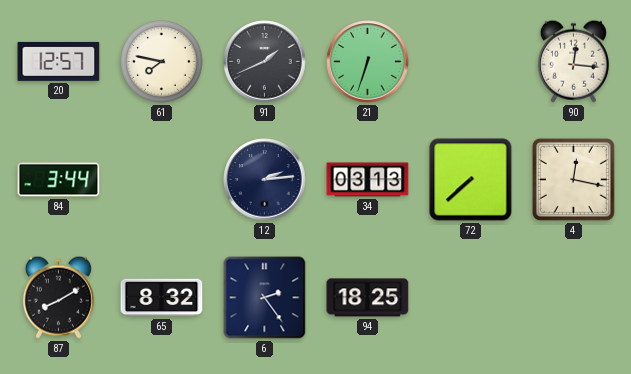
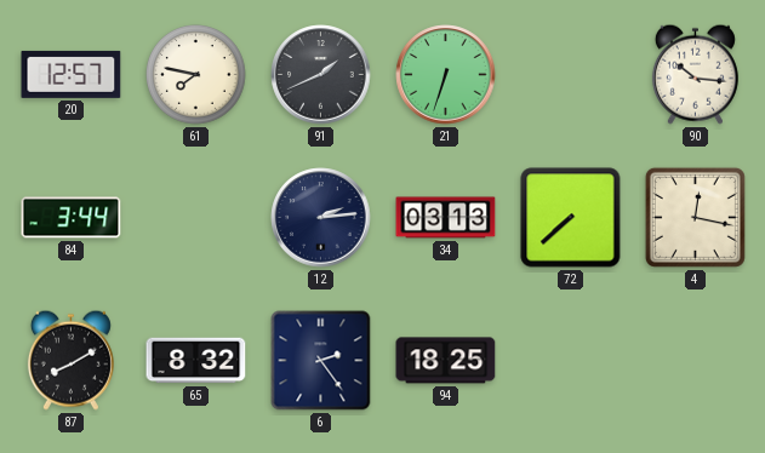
90: 12:16 -> 10:16
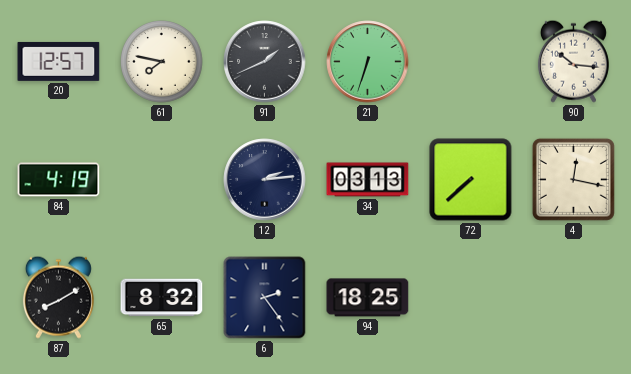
84: 3:44 -> 4:19
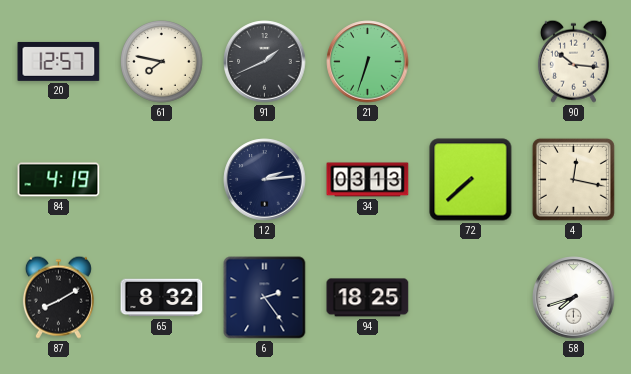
58: none -> 7:42
